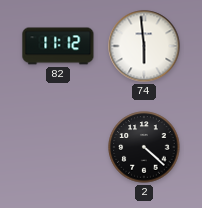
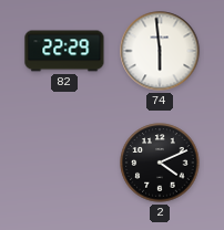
82: 11:12 -> 22:29
2: 4:22 -> 4:11
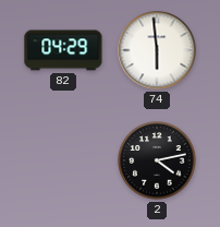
82: 22:29 -> 04:29
2: 4:11 -> 4:13
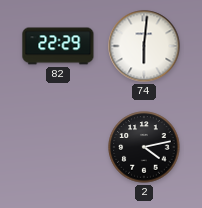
82: 04:29 -> 22:29
74: 5:59 -> 6:01
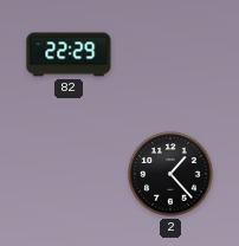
74: 6:01 -> none
2: 4:13 -> 1:23
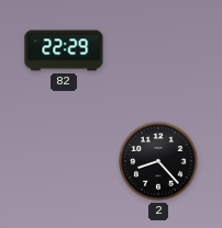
2: 1:23 -> 8:23
